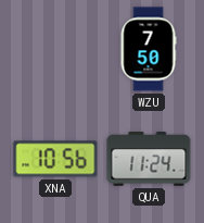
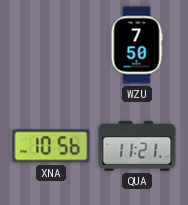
QUA: 11:24 -> 11:21
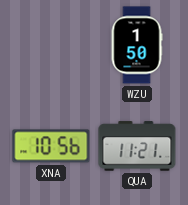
WZU: 7:50 -> 1:50
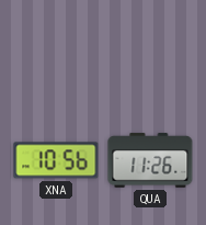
WZU: 1:50 -> none
QUA: 11:21 -> 11:26
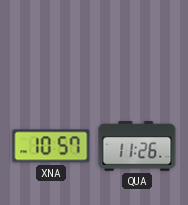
XNA: 10:56 -> 10:57
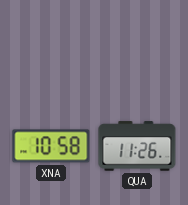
XNA: 10:57 -> 10:58
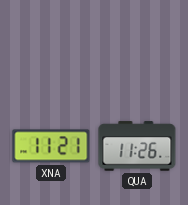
XNA: 10:58 -> 11:21
